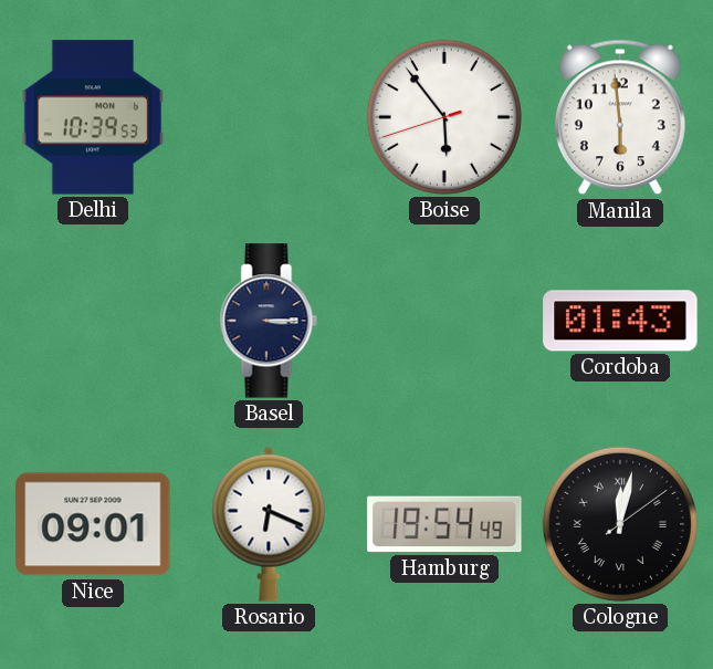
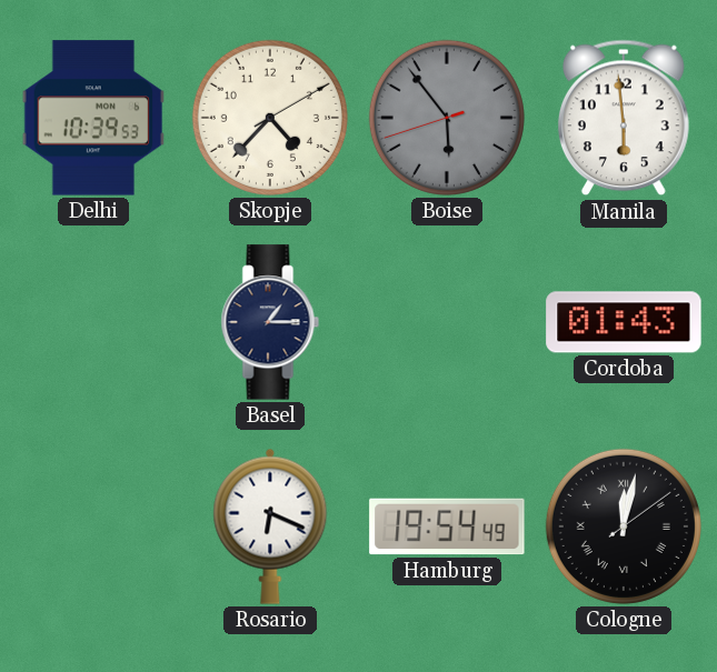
Skopje: none -> 4:37
Boise dial: white -> grey
Basel: 3:15 -> 1:15
Nice: 09:01 -> none
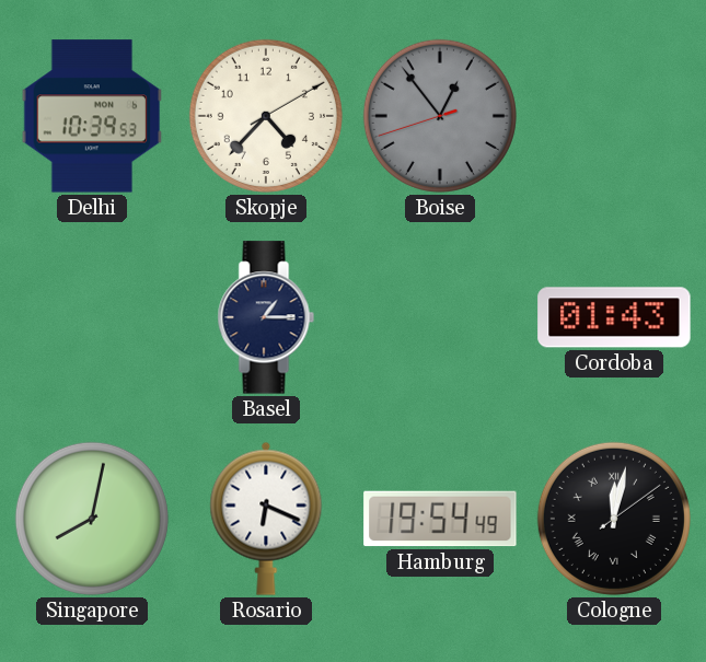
Boise: 5:53 -> 12:53
Manila: 5:59 -> none
Singapore: none -> 8:02
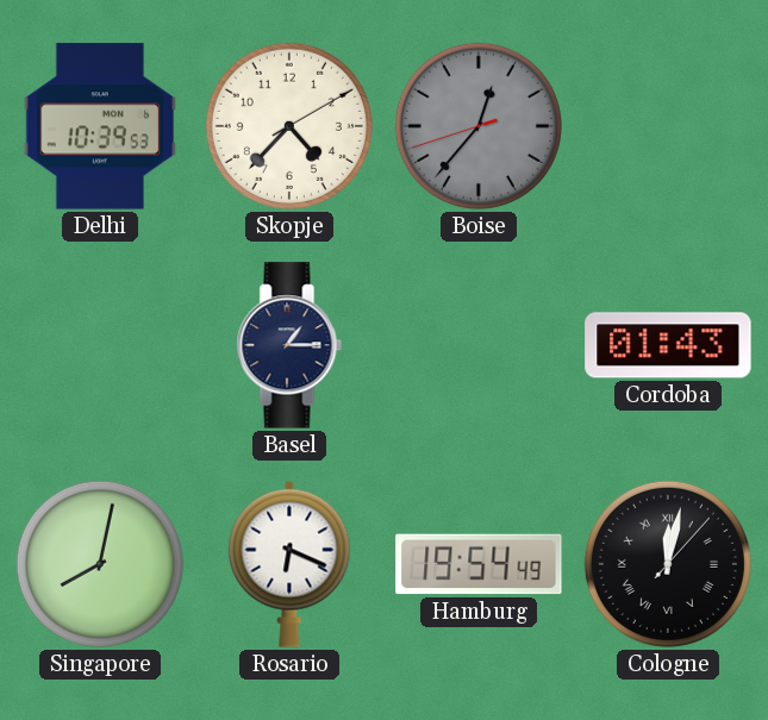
Boise: 12:53 -> 12:36
Cologne: 12:02:09 -> 12:02:07
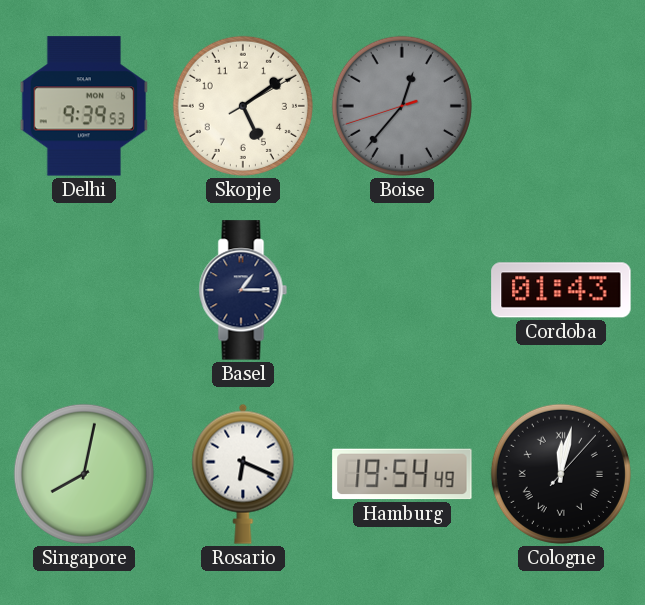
Delhi: 10:39 -> 9:39
Skopje: 4:37 -> 5:09
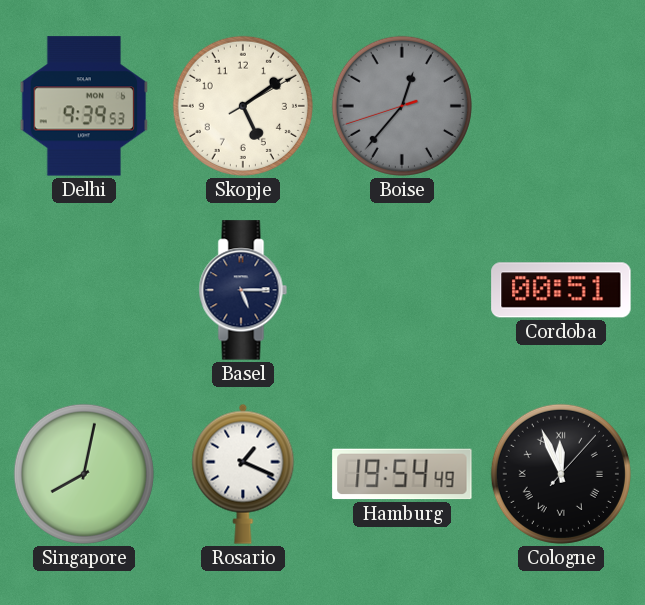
Basel: 1:15 -> 5:15
Cordoba: 01:43 -> 00:51
Rosario: 6:19 -> 1:19
Cologne: 12:02 -> 11:56
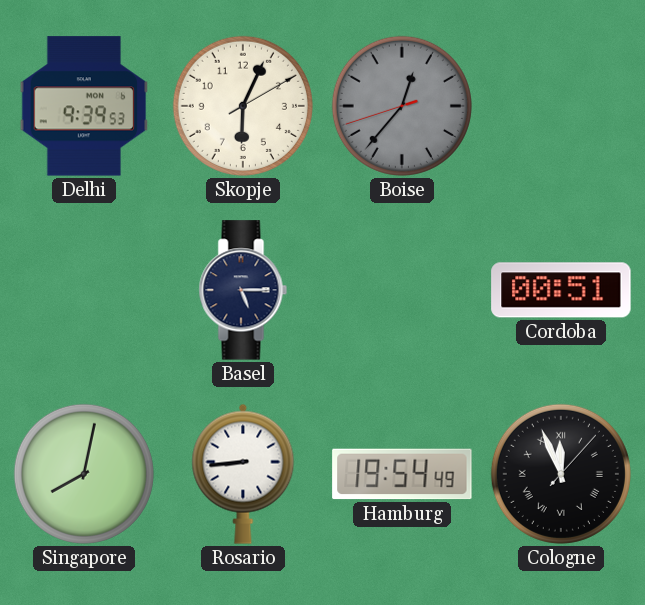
Skopje: 5:09 -> 6:04
Rosario: 1:19 -> 8:44
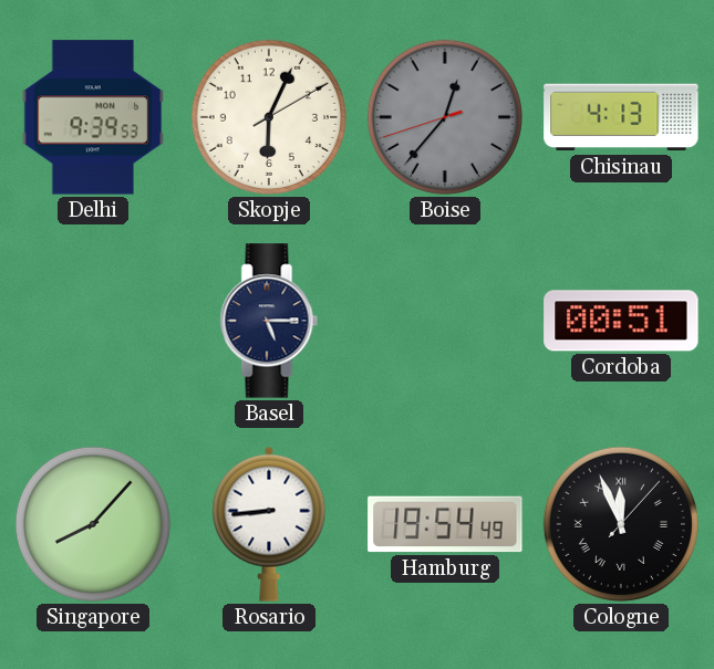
Chisinau: none -> 4:13
Singapore: 8:02 -> 8:07
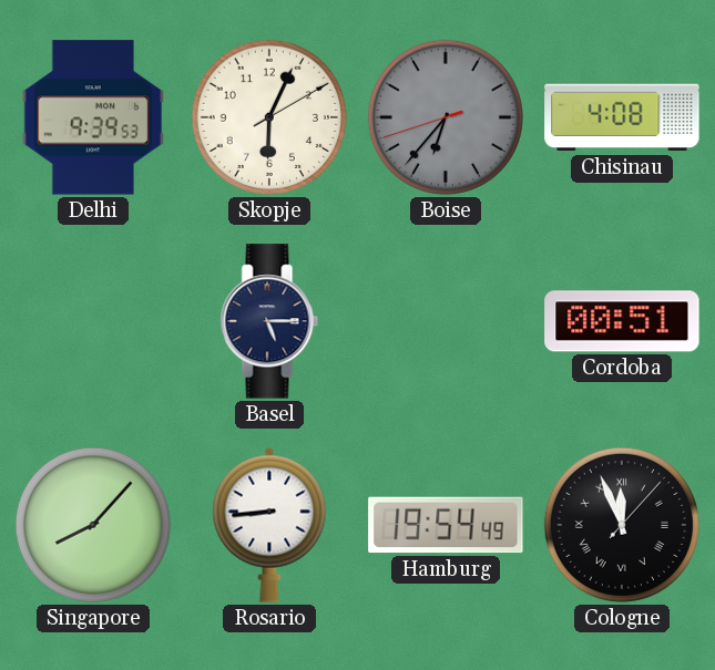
Boise: 12:36 -> 6:36
Chisinau: 4:13 -> 4:08
